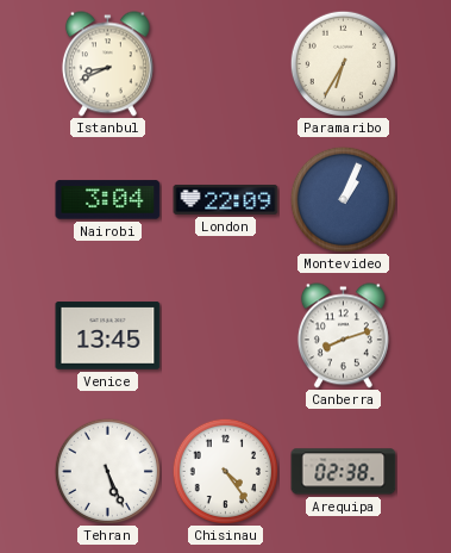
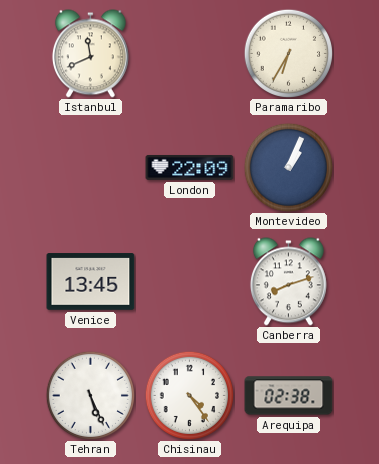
Istanbul: 8:41 -> 11:41
Nairobi: 3:04 -> none
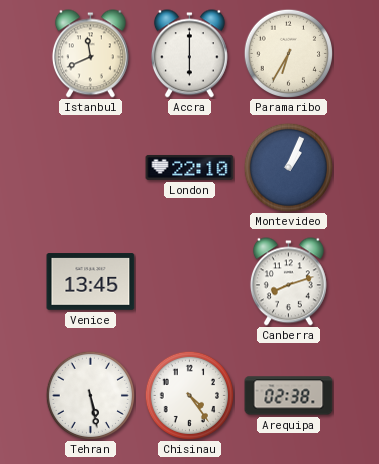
Accra: none -> 6:00
London: 22:09 -> 22:10
Tehran: 5:26 -> 5:28
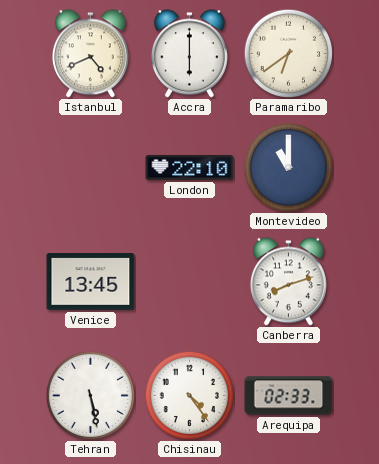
Istanbul: 11:41 -> 4:41
Paramaribo: 6:35 -> 6:39
Montevideo: 1:04 -> 11:00
Arequipa: 02:38 -> 02:33
